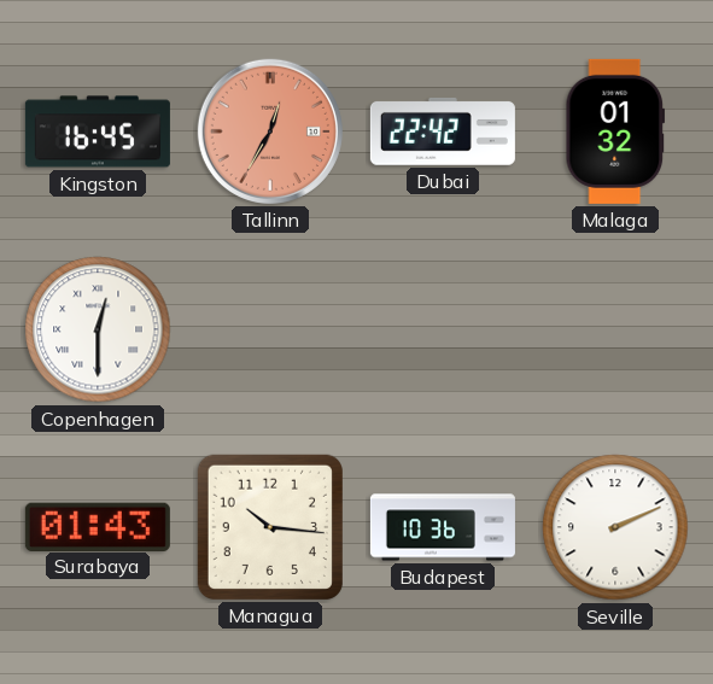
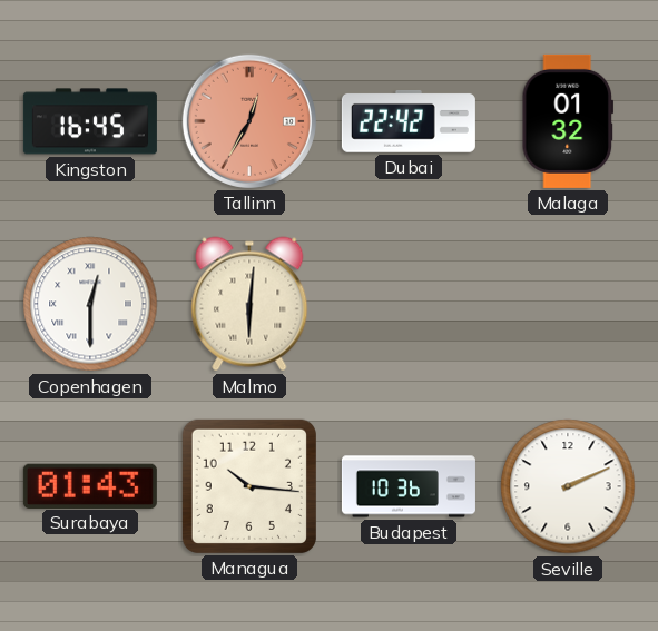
Malmo: none -> 6:01
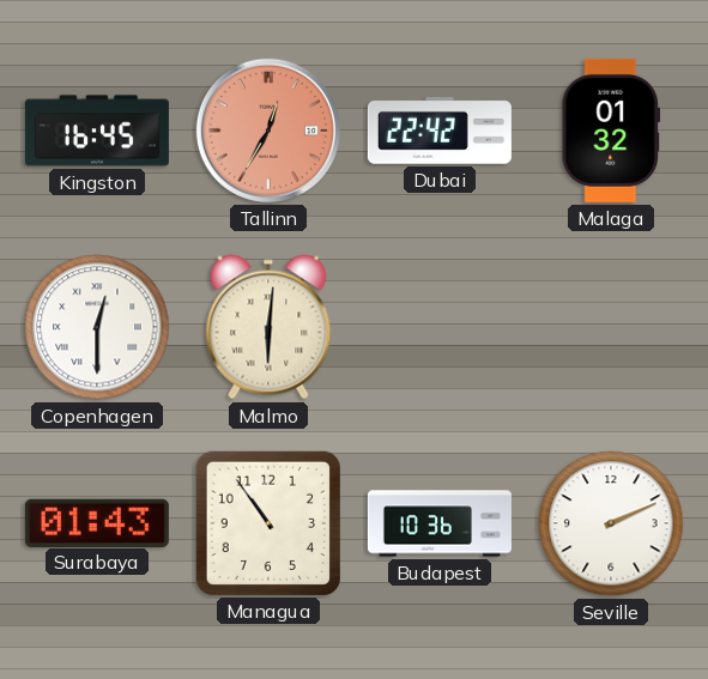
Managua: 10:16 -> 10:54
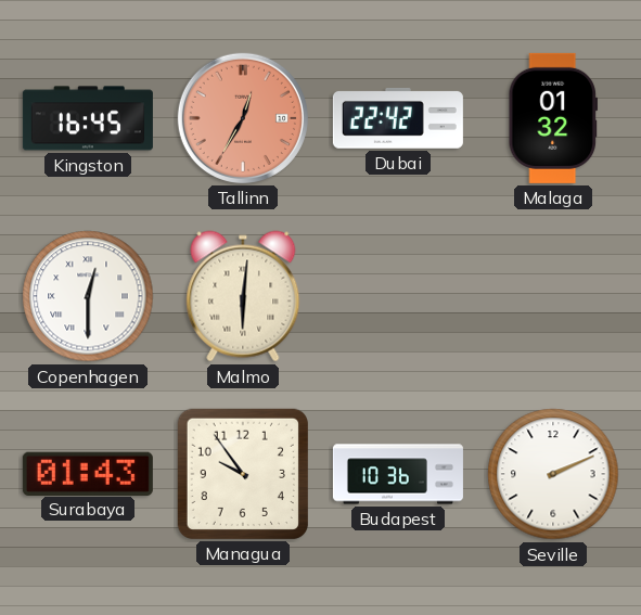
Managua: 10:54 -> 9:54
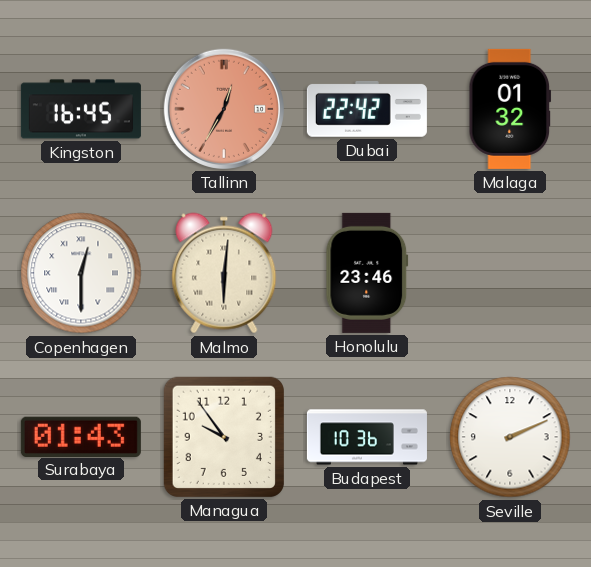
Honolulu: none -> 23:46
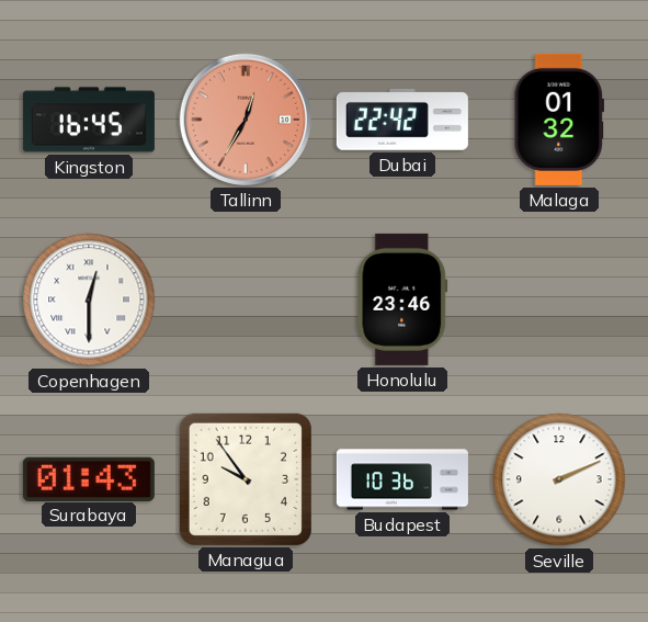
Malmo: 6:01 -> none
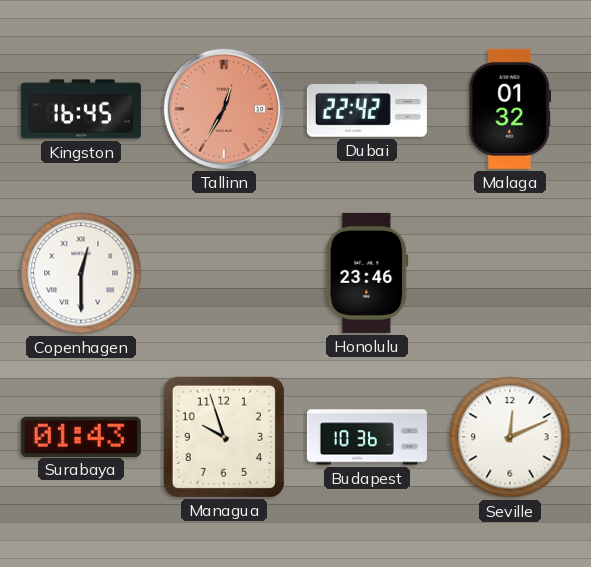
Managua: 9:54 -> 9:57
Seville: 2:11 -> 12:11
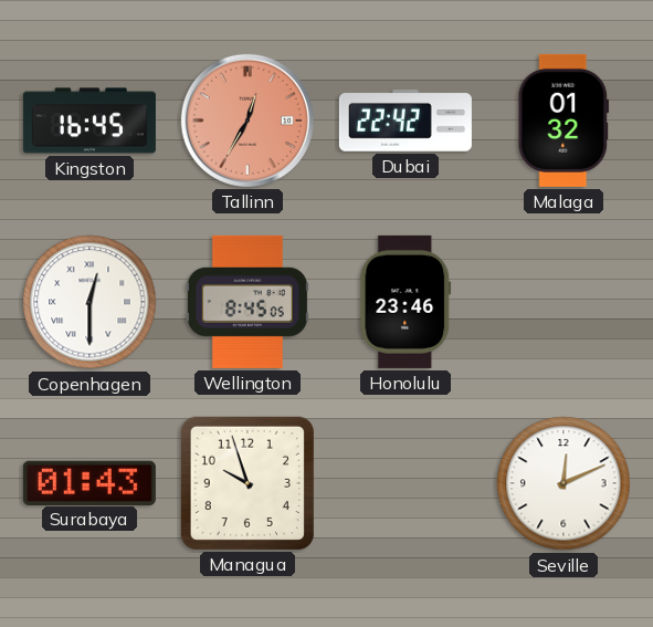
Wellington: none -> 8:45
Budapest: 10:36 -> none
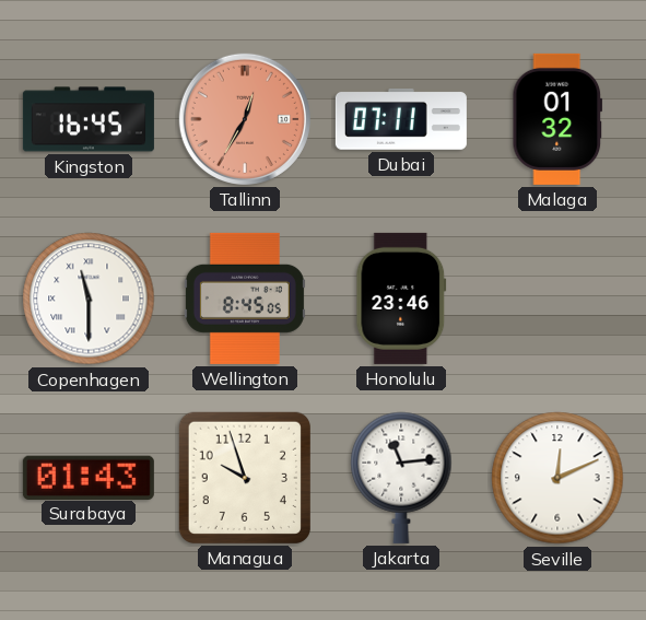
Dubai: 22:42 -> 07:11
Copenhagen: 12:30 -> 11:30
Jakarta: none -> 11:14
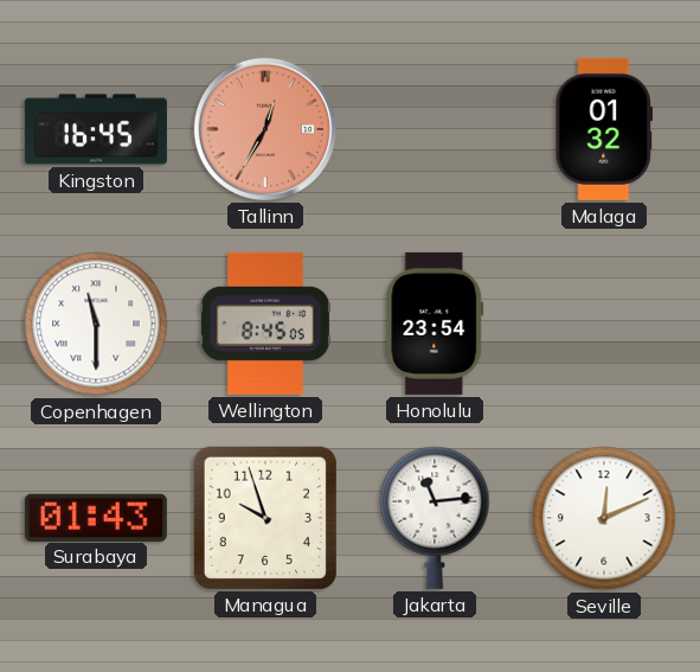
Dubai: 07:11 -> none
Honolulu: 23:46 -> 23:54
